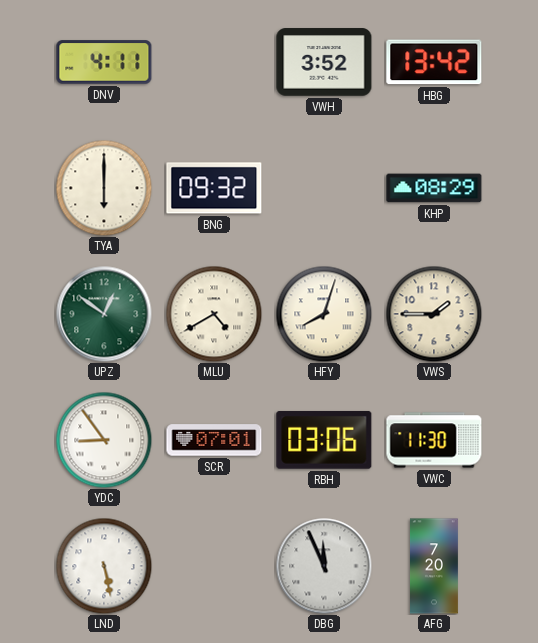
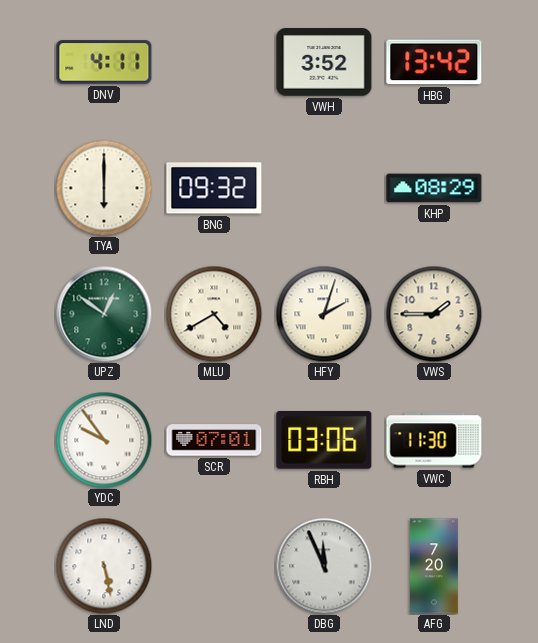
HFY: 8:03 -> 2:03
YDC: 8:54 -> 9:54
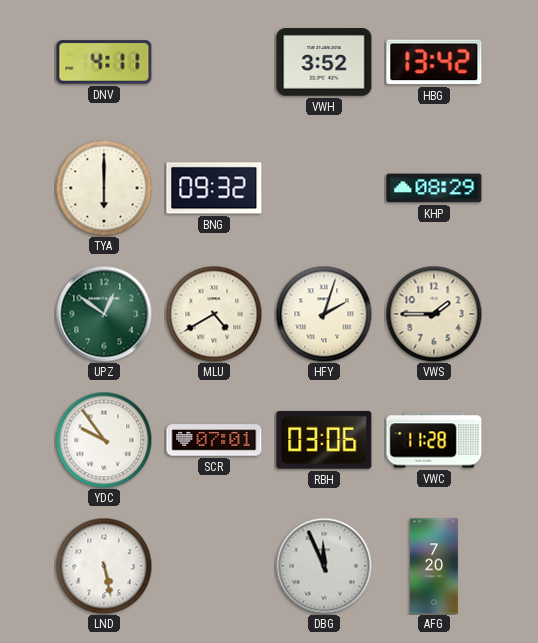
VWC: 11:30 -> 11:28
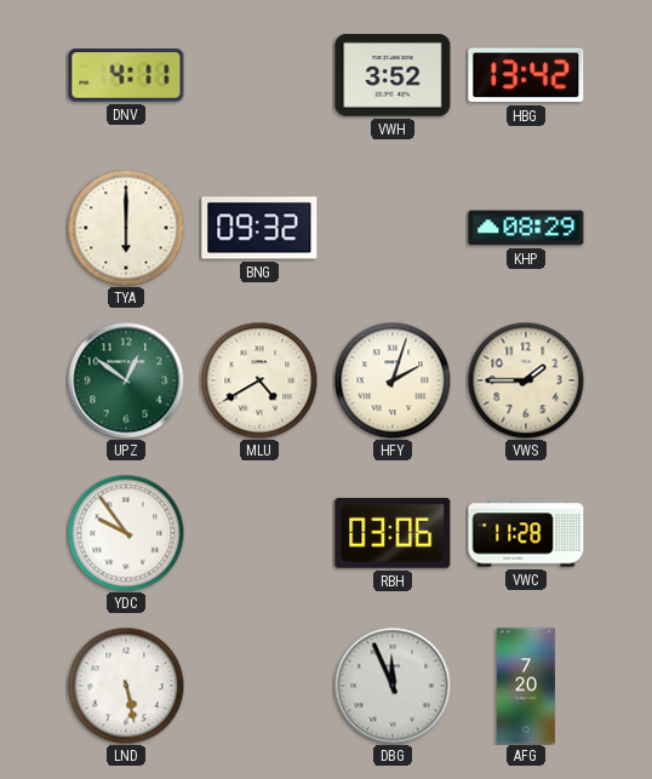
SCR: 07:01 -> none
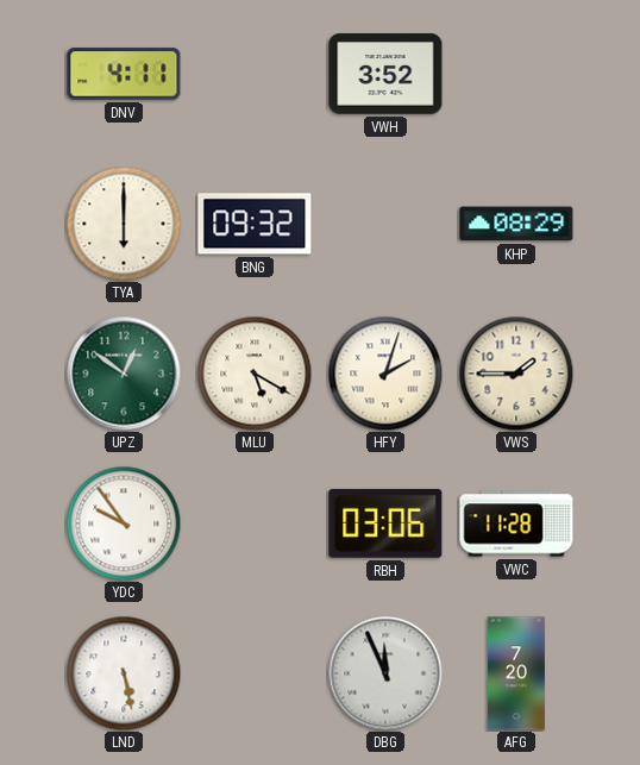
HBG: 13:42 -> none
MLU: 4:40 -> 5:20
